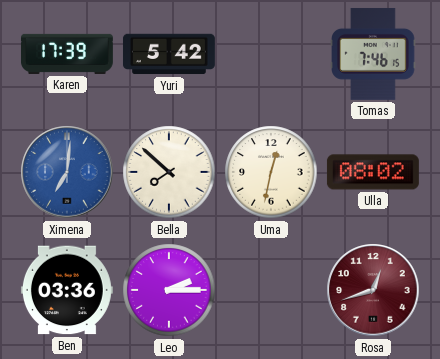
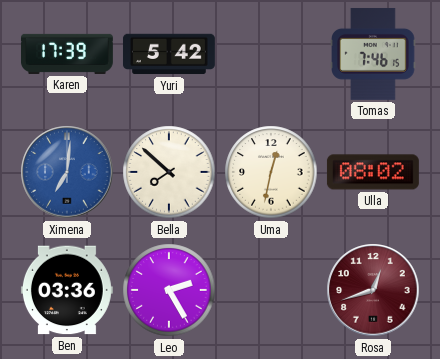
Leo: 2:15 -> 2:25
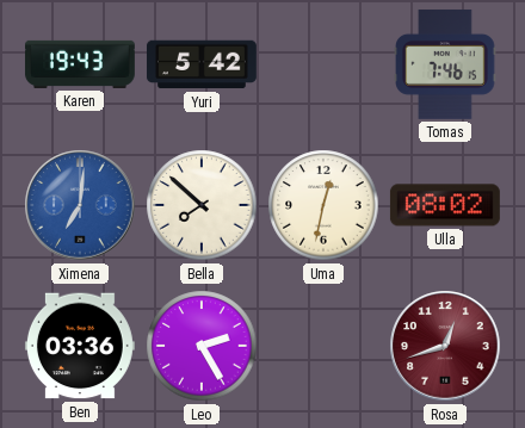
Karen: 17:39 -> 19:43
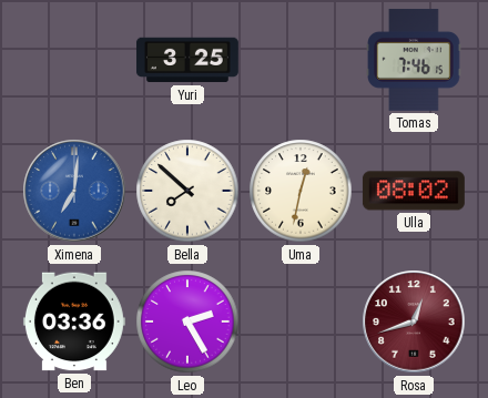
Karen: 19:43 -> none
Yuri: 5:42 -> 3:25
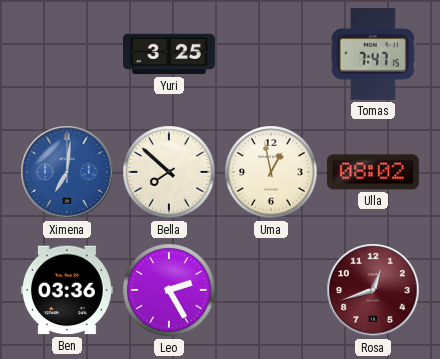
Tomas: 7:46 -> 7:47
Uma: 12:32 -> 12:58
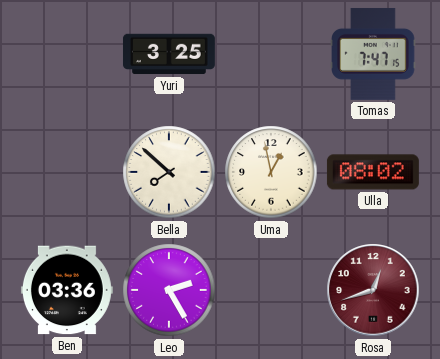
Ximena: 7:01 -> none
